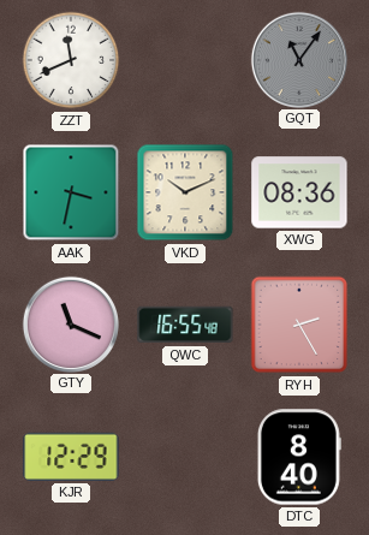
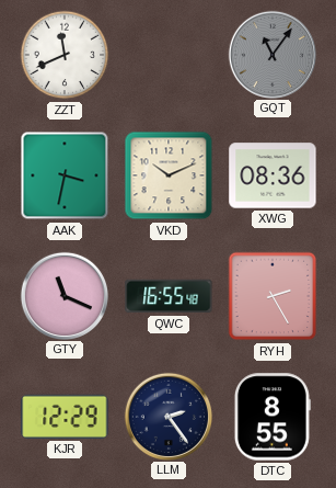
LLM: none -> 2:24
DTC: 8:40 -> 8:55
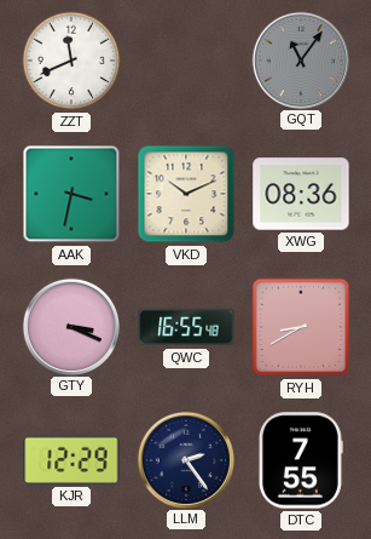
GTY: 11:19 -> 3:19
RYH: 2:25 -> 8:40
DTC: 8:55 -> 7:55
